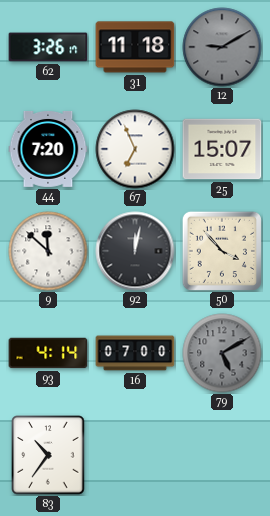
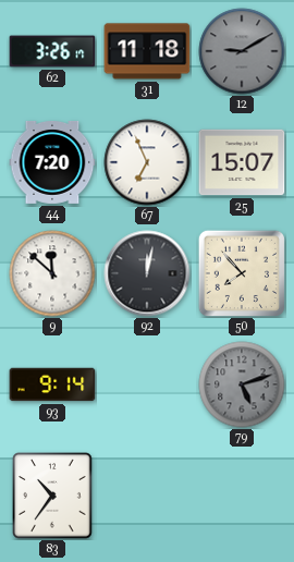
50: 3:53 -> 7:53
93: 4:14 -> 9:14
16: 07:00 -> none
79: 5:10 -> 5:12
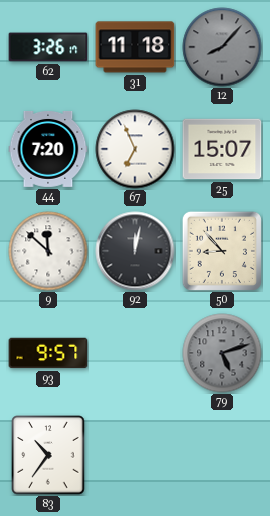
12: 9:10 -> 8:07
50: 7:53 -> 8:53
93: 9:14 -> 9:57
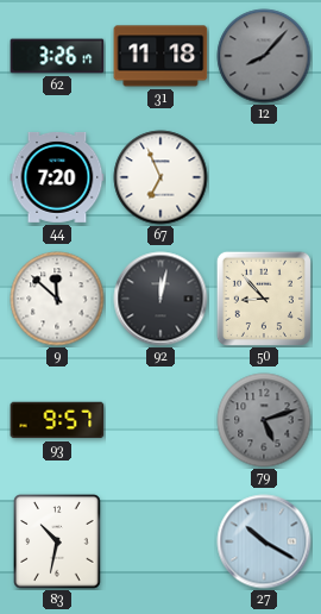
25: 15:07 -> none
83: 10:36 -> 10:32
27: none -> 10:20
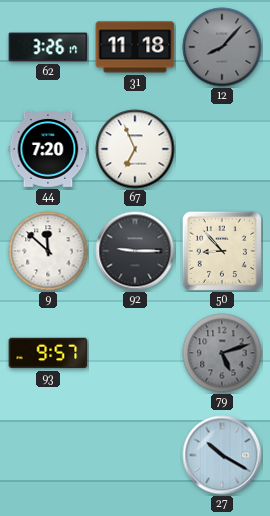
92: 12:02 -> 9:15
83: 10:32 -> none
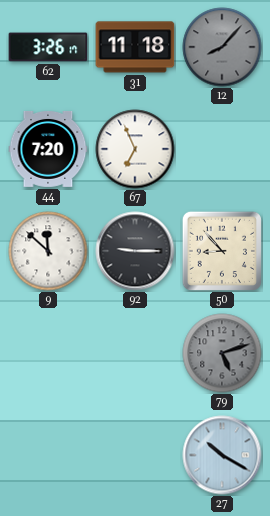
93: 9:57 -> none
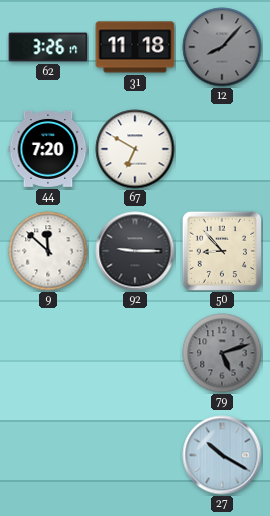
67: 6:56 -> 6:50
